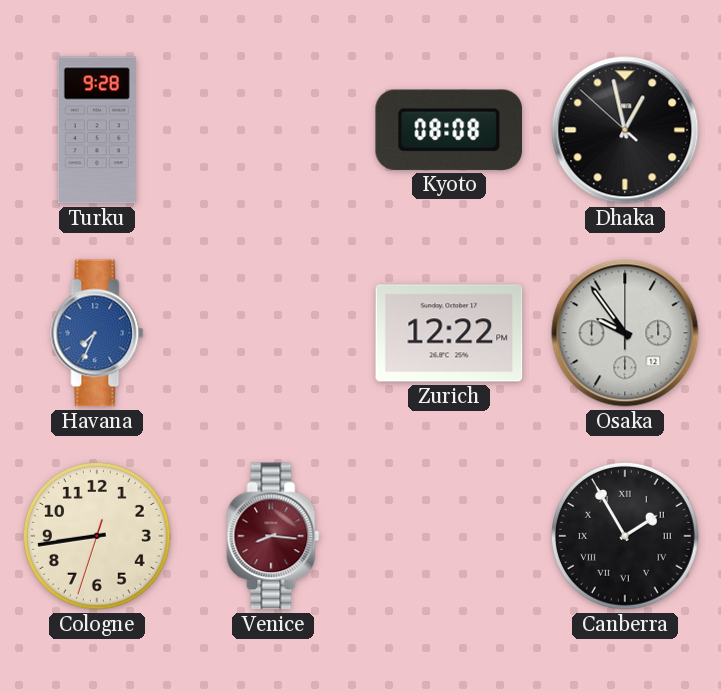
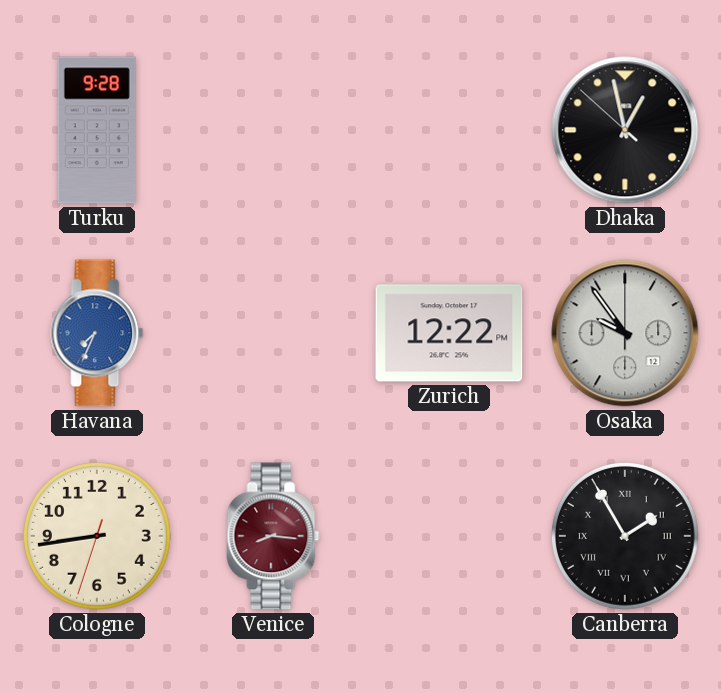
Kyoto: 08:08 -> none
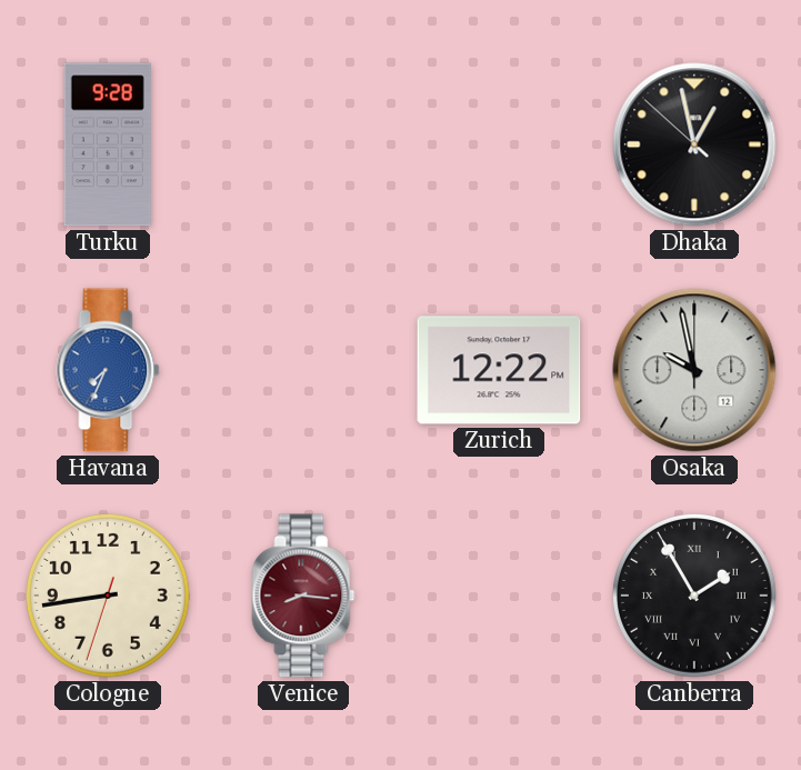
Osaka: 9:54 -> 9:58
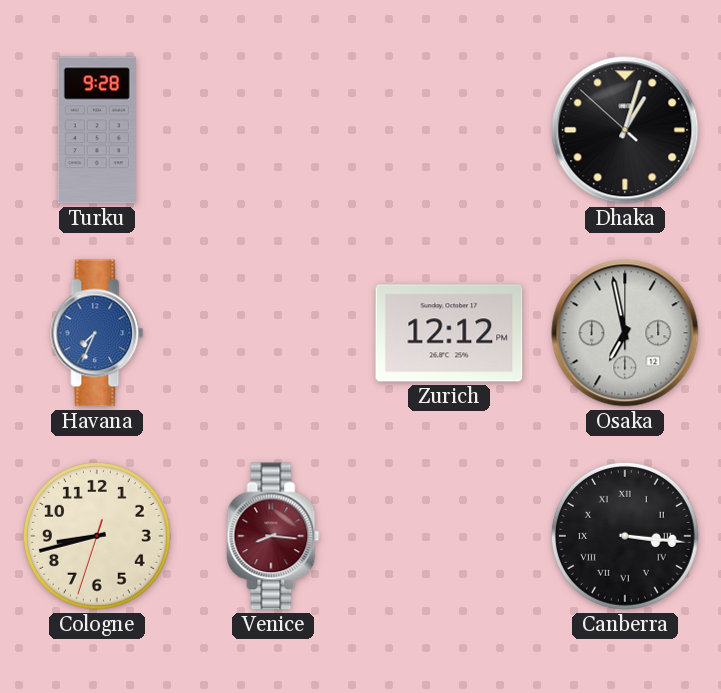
Dhaka: 12:57 -> 1:02
Zurich: 12:22 -> 12:12
Osaka: 9:58 -> 6:58
Cologne: 8:43 -> 8:42
Canberra: 1:55 -> 3:16
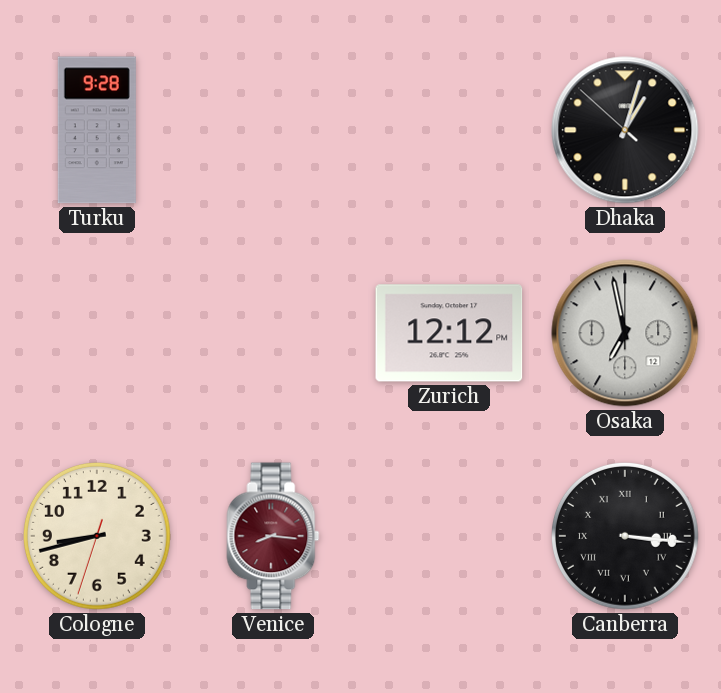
Havana: 7:34 -> none
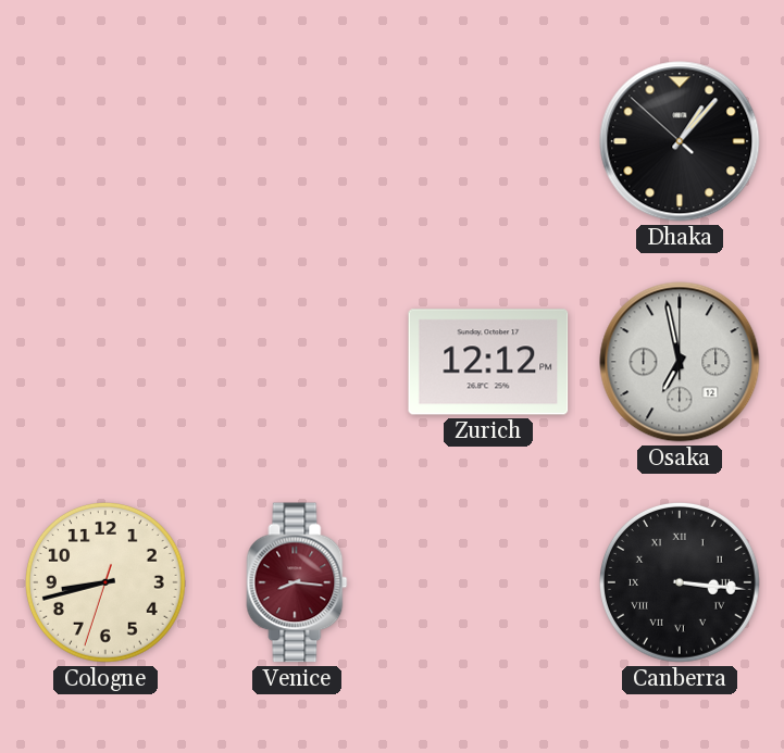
Turku: 9:28 -> none
Dhaka: 1:02 -> 1:06
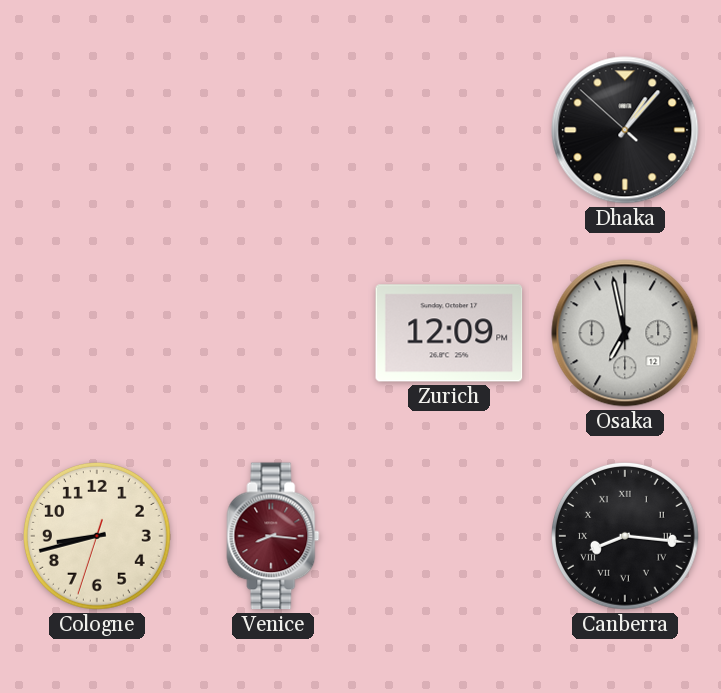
Zurich: 12:12 -> 12:09
Canberra: 3:16 -> 8:16
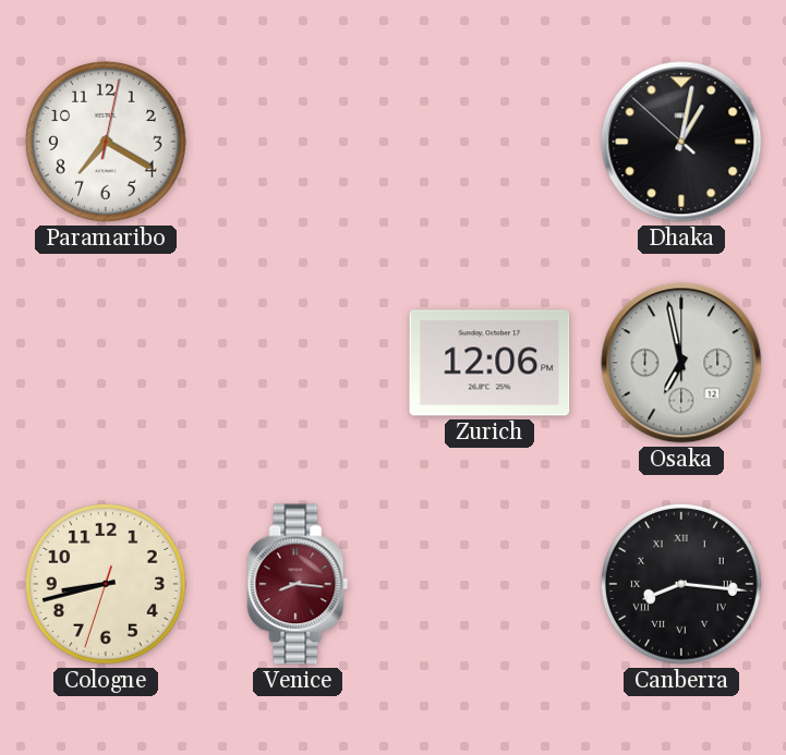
Paramaribo: none -> 7:20
Dhaka: 1:06 -> 1:01
Zurich: 12:09 -> 12:06
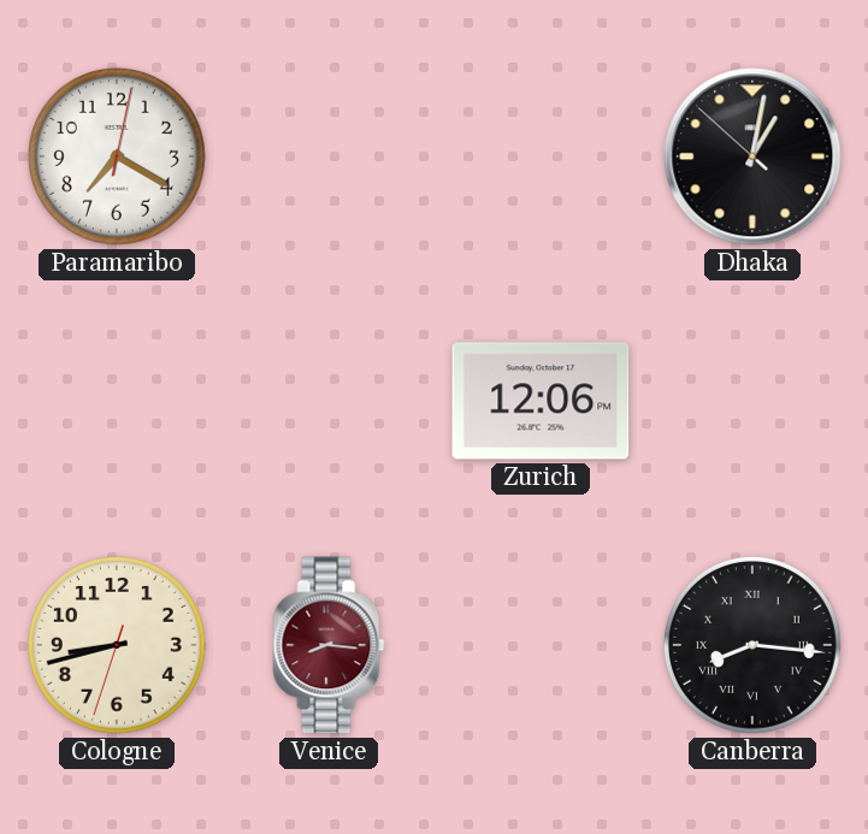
Osaka: 6:58 -> none
